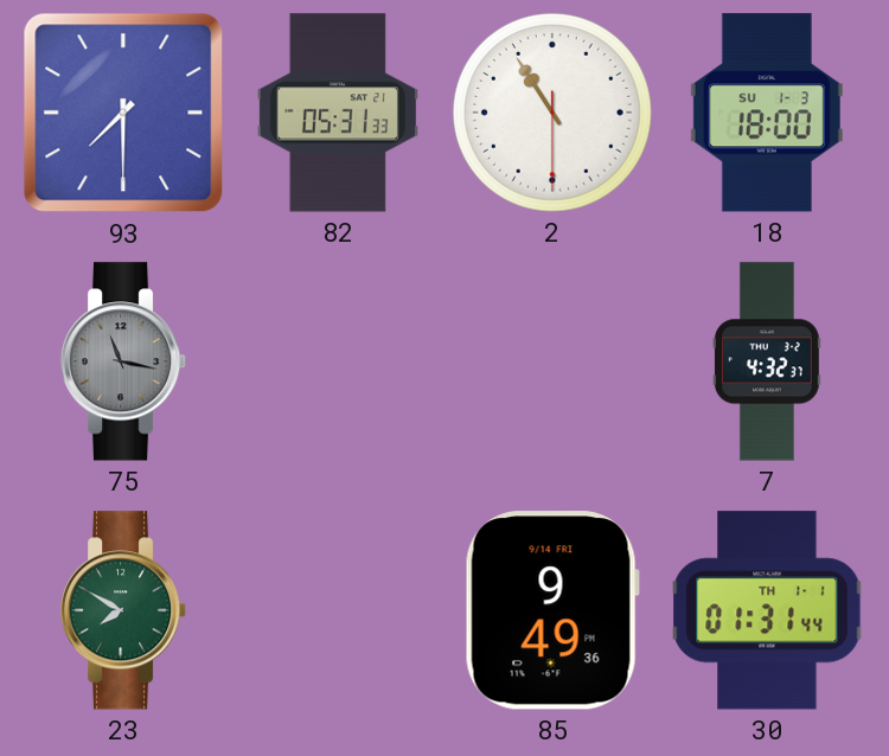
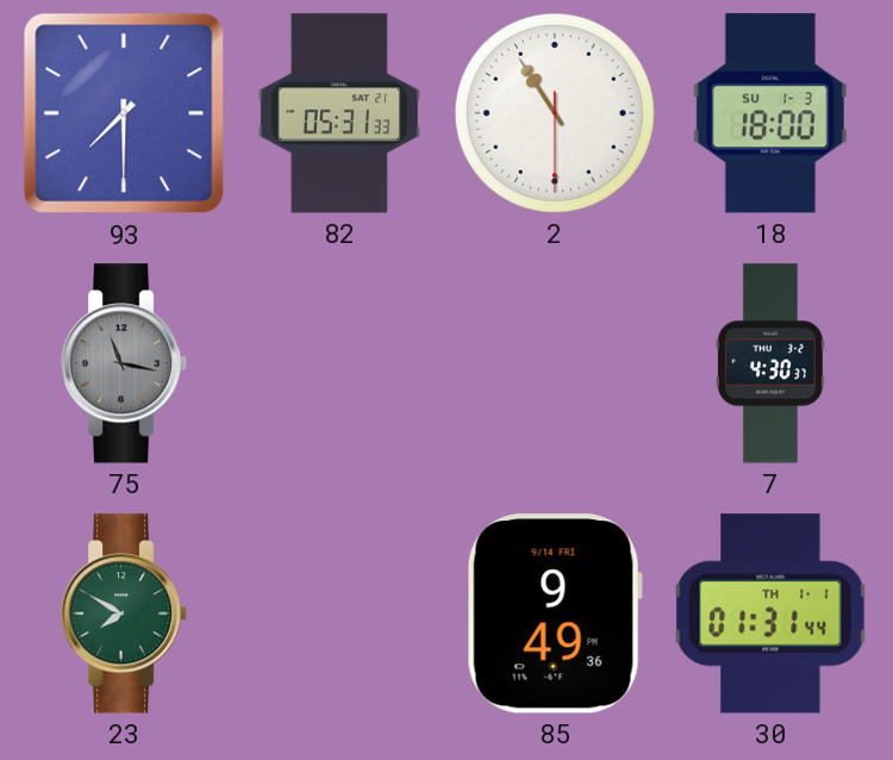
7: 4:32 -> 4:30
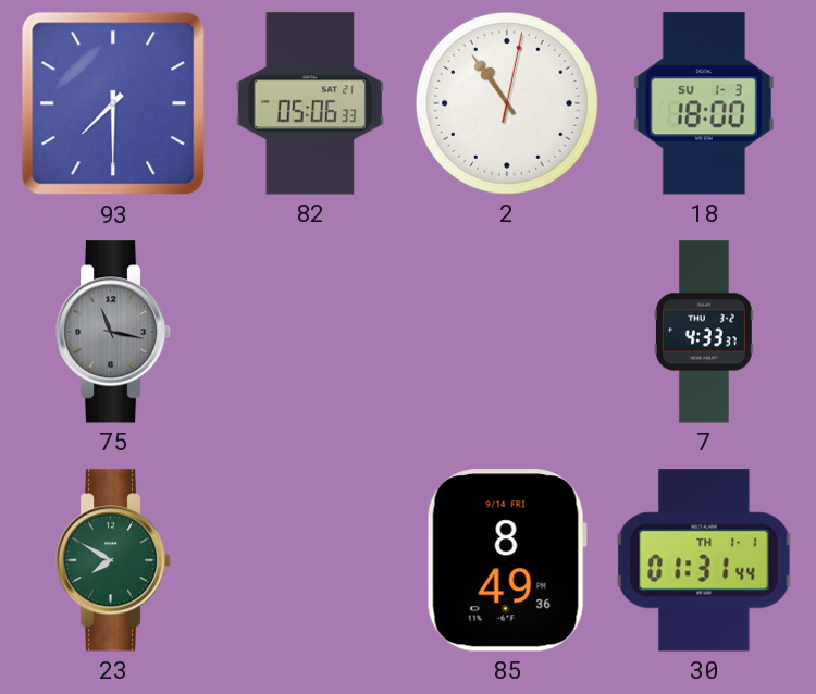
82: 05:31 -> 05:06
2: 10:54:30 -> 10:54:02
7: 4:30 -> 4:33
85: 9:49 -> 8:49
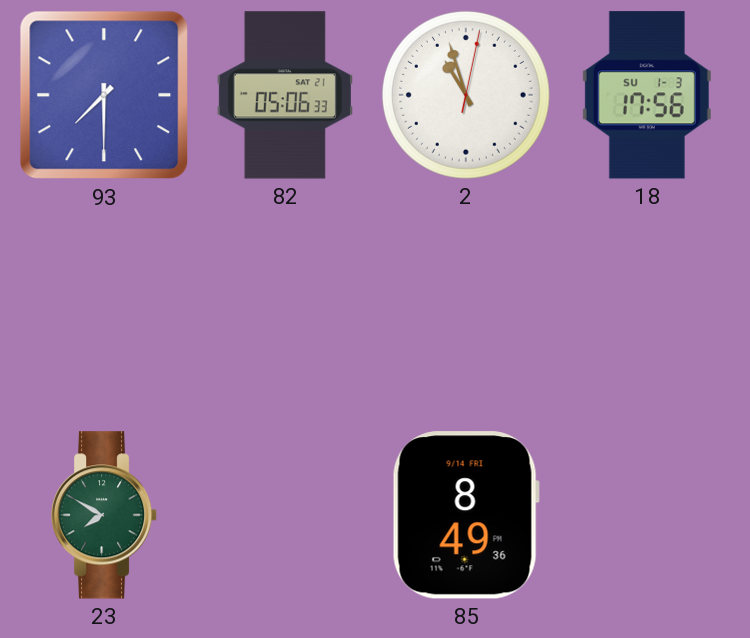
2: 10:54 -> 10:57
18: 18:00 -> 17:56
75: 11:17 -> none
7: 4:33 -> none
30: 01:31 -> none
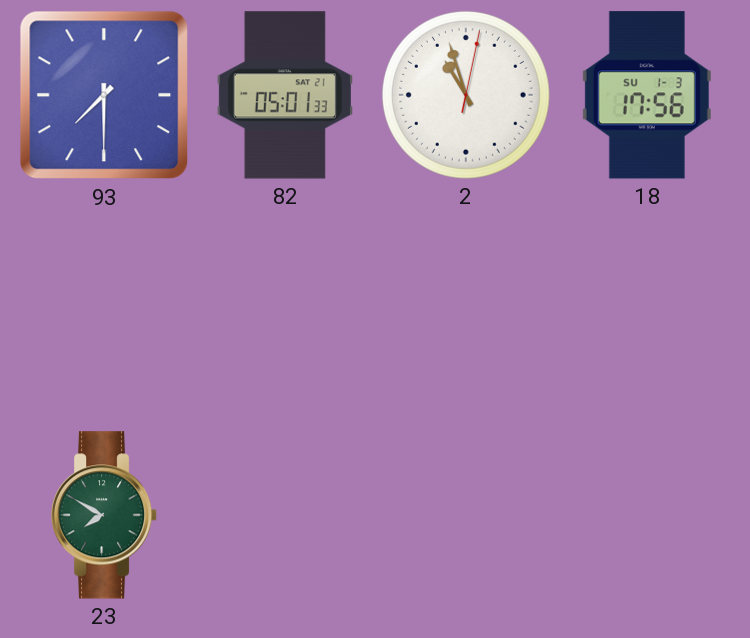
82: 05:06 -> 05:01
85: 8:49 -> none
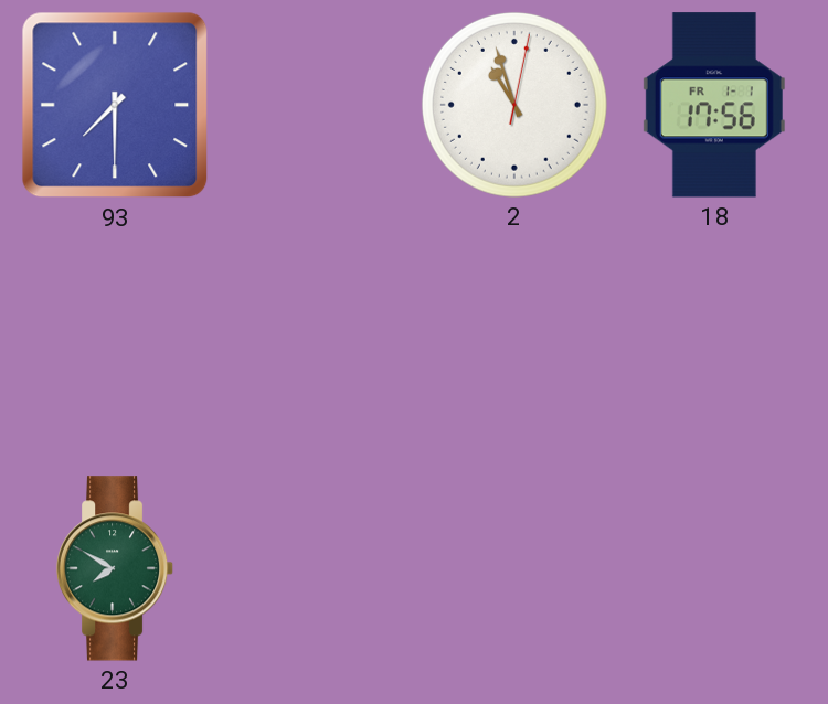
82: 05:01 -> none
18 date: SU 1-3 -> FR 1-1
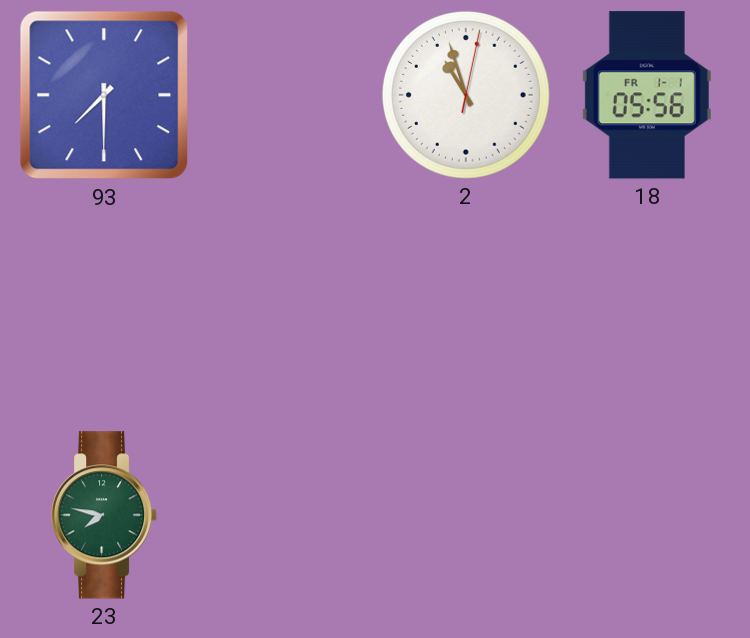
18: 17:56 -> 05:56
23: 7:50 -> 7:47
